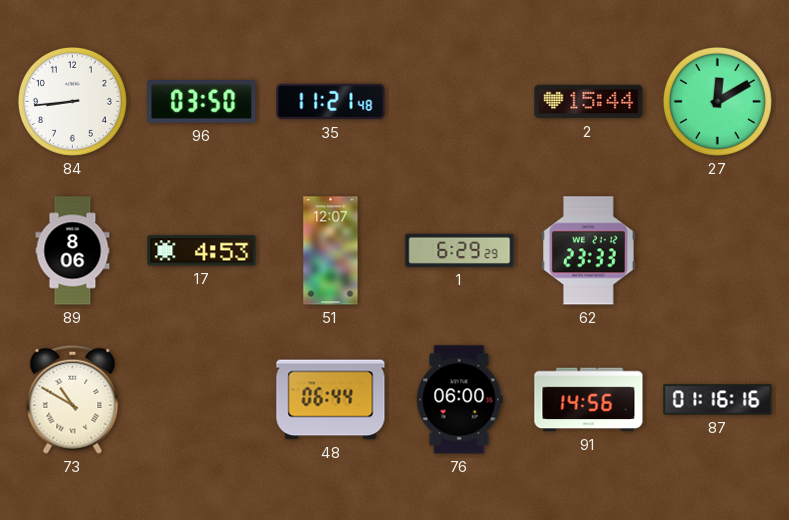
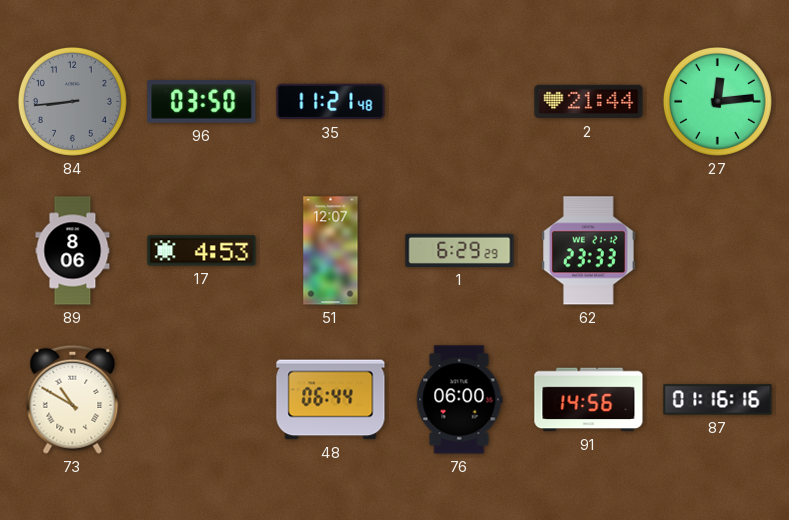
84 dial: white -> grey
2: 15:44 -> 21:44
27: 12:10 -> 12:14
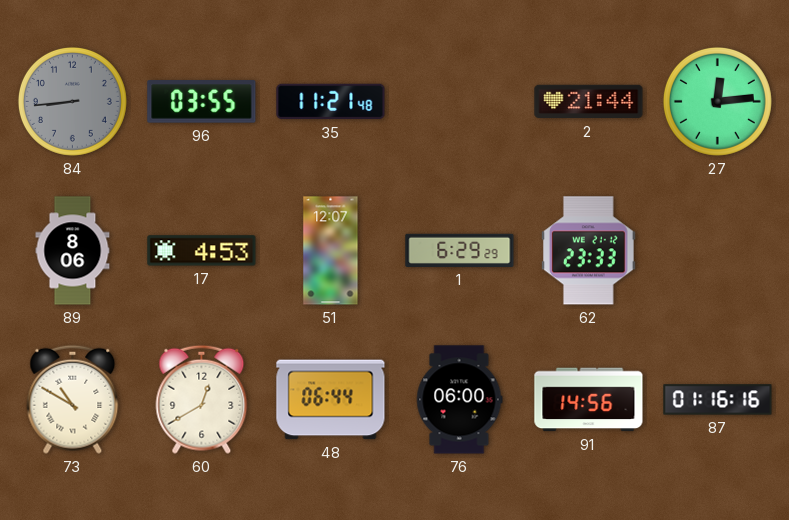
96: 03:50 -> 03:55
60: none -> 12:40
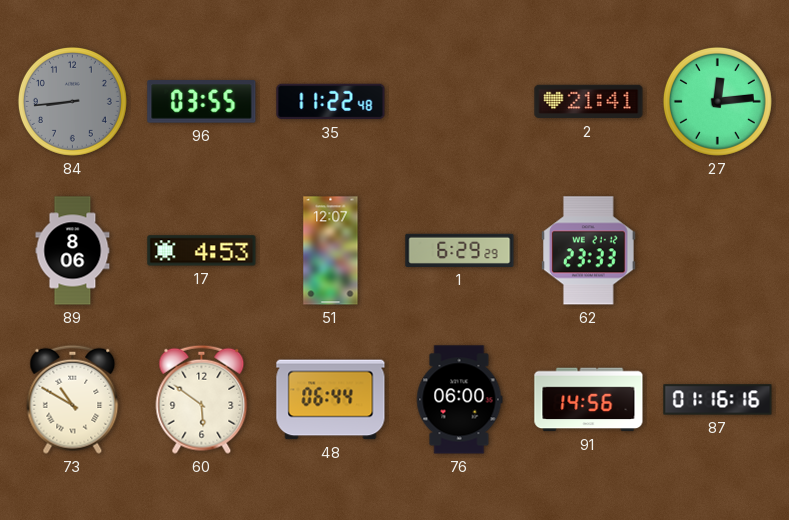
35: 11:21 -> 11:22
2: 21:44 -> 21:41
60: 12:40 -> 5:51
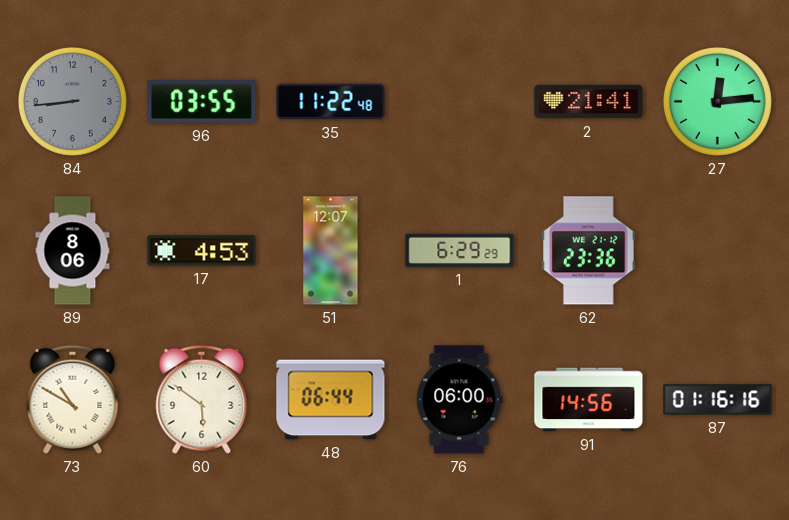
62: 23:33 -> 23:36
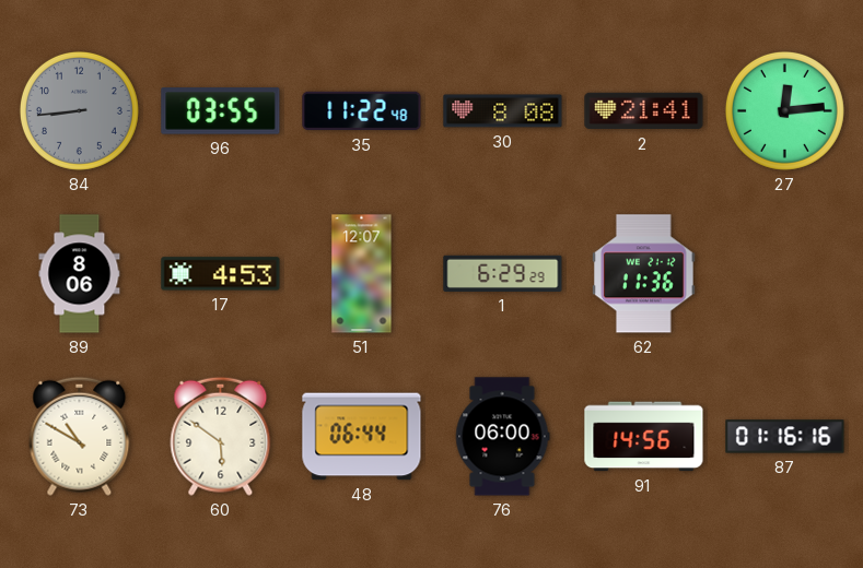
30: none -> 8:08
62: 23:36 -> 11:36
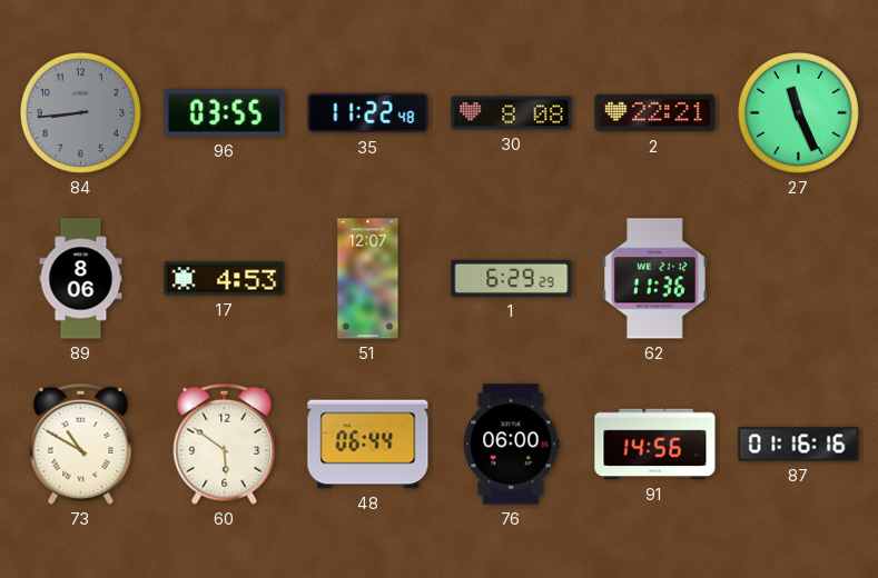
2: 21:41 -> 22:21
27: 12:14 -> 11:26
